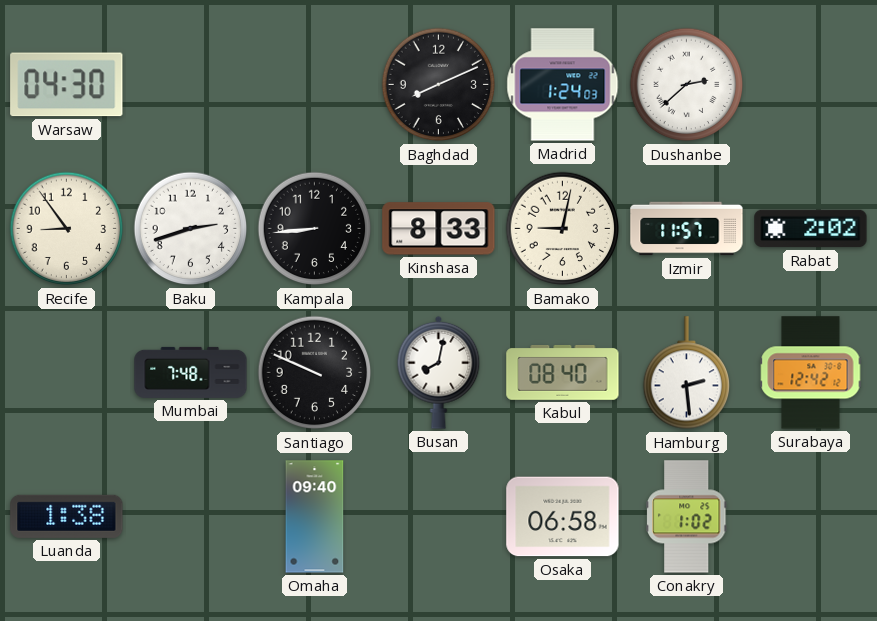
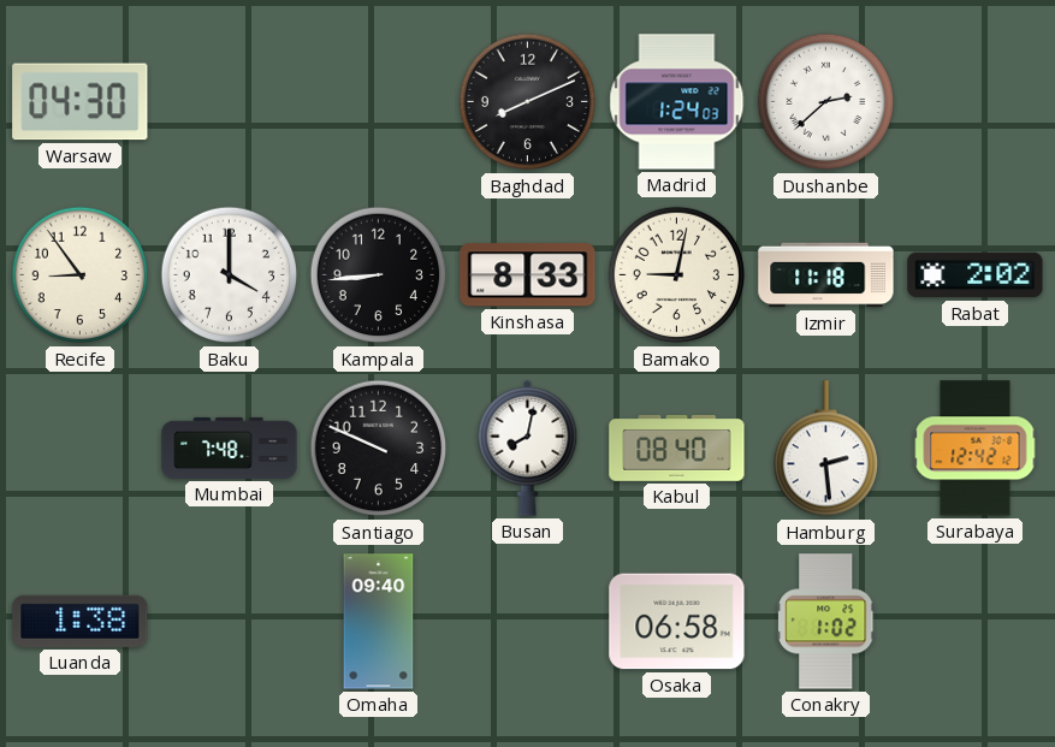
Baku: 2:42 -> 4:00
Izmir: 11:57 -> 11:18
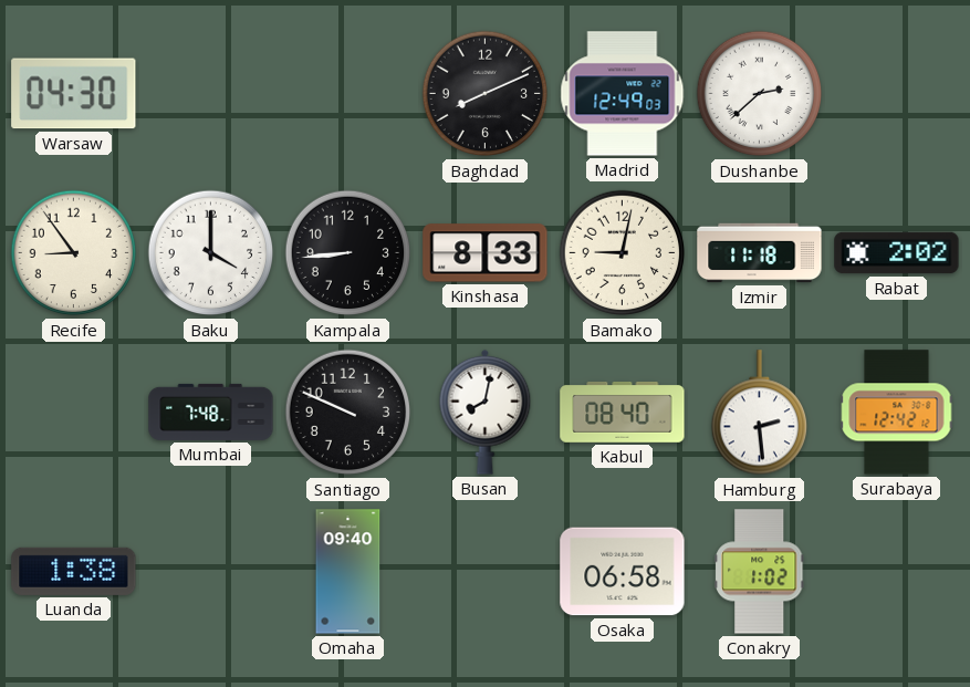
Madrid: 1:24 -> 12:49
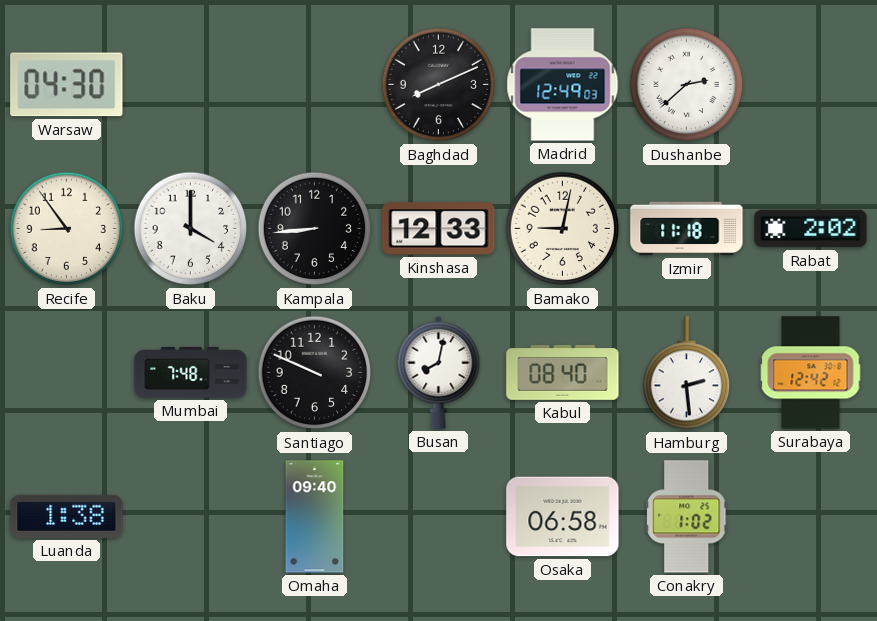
Kinshasa: 8:33 -> 12:33
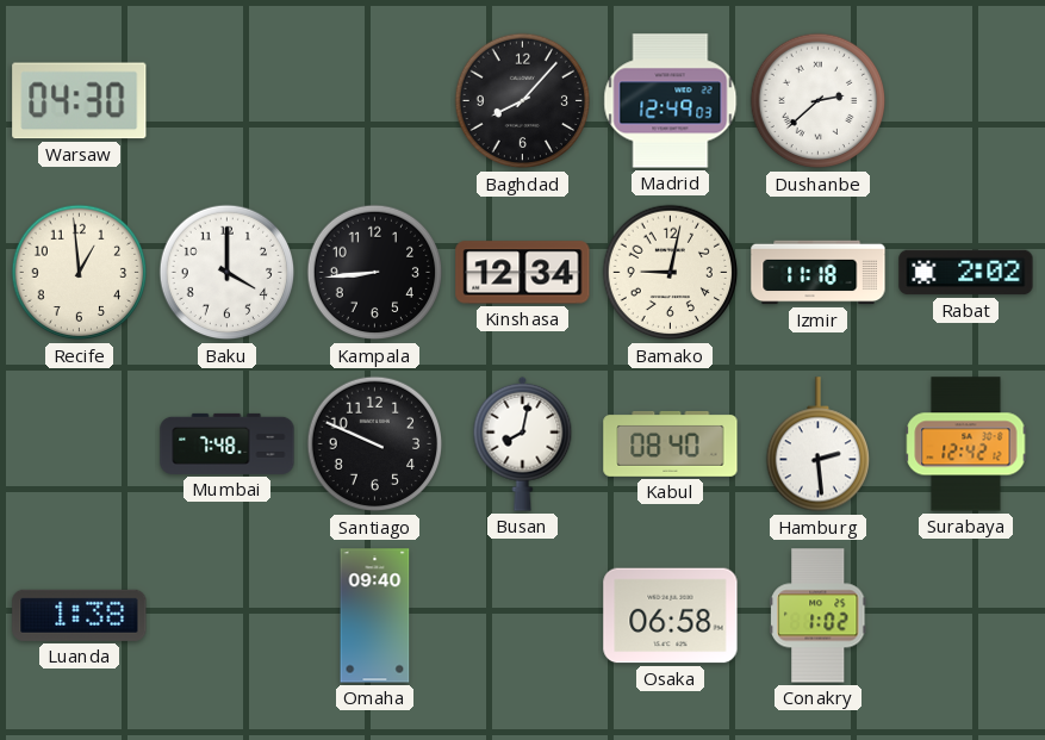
Baghdad: 8:11 -> 8:07
Recife: 8:54 -> 12:59
Kinshasa: 12:33 -> 12:34
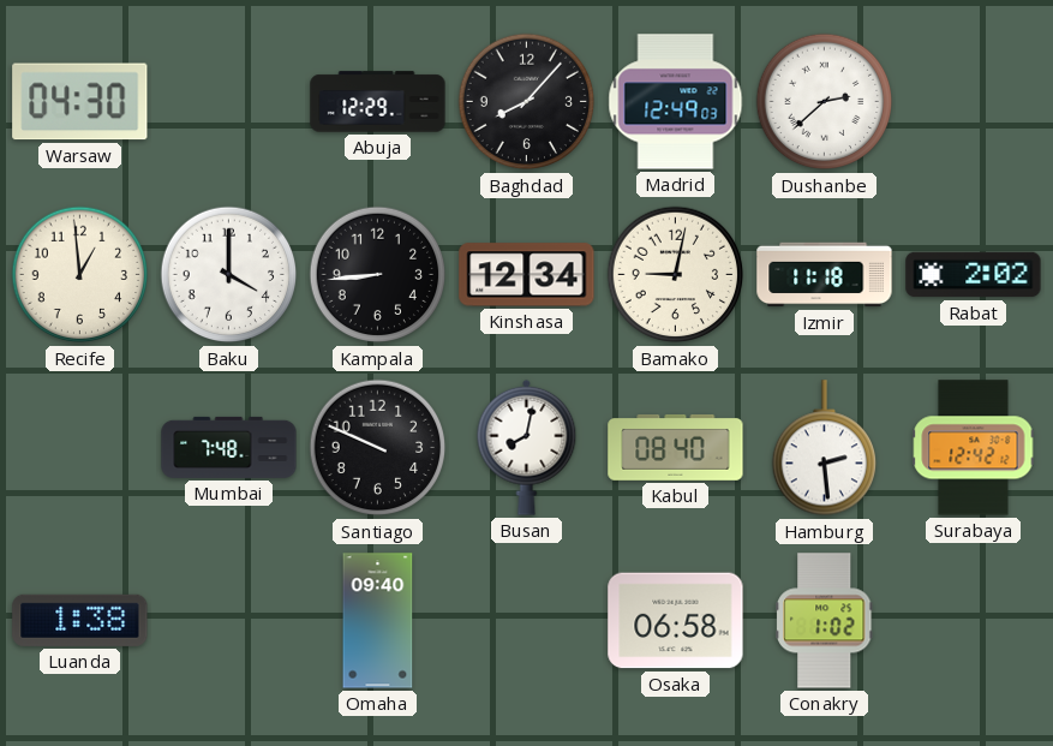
Abuja: none -> 12:29
